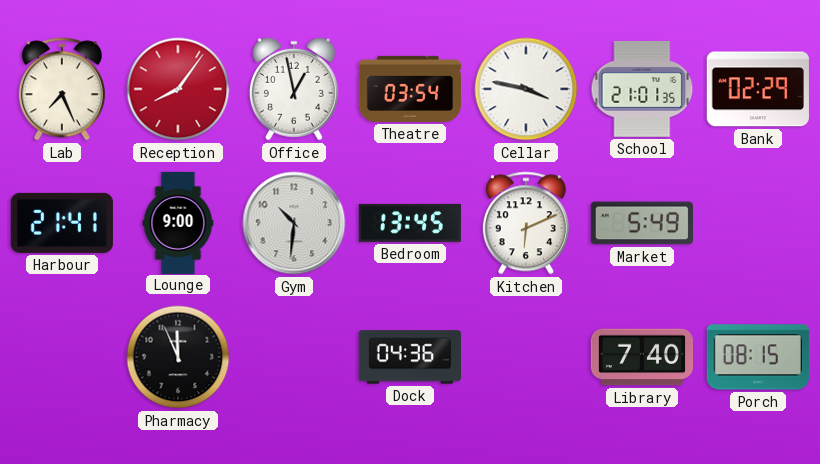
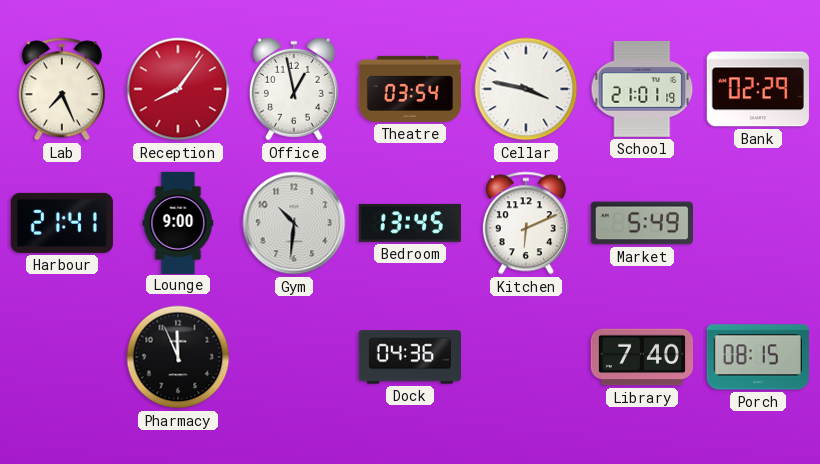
School: 21:01:35 -> 21:01:19
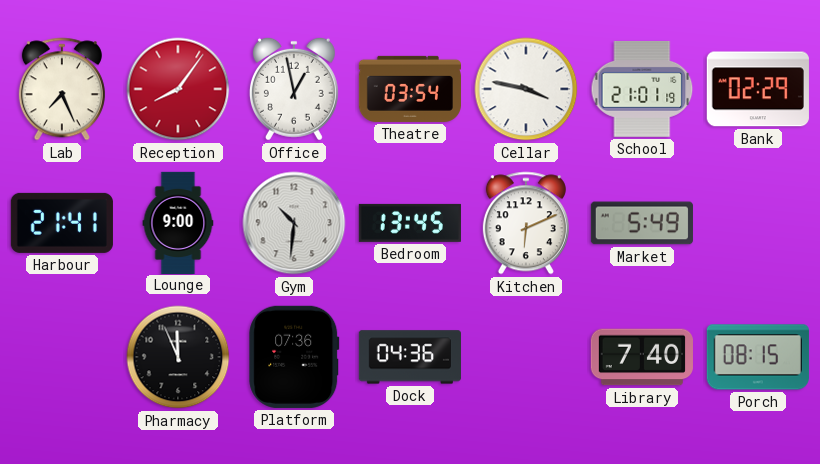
Platform: none -> 07:36
